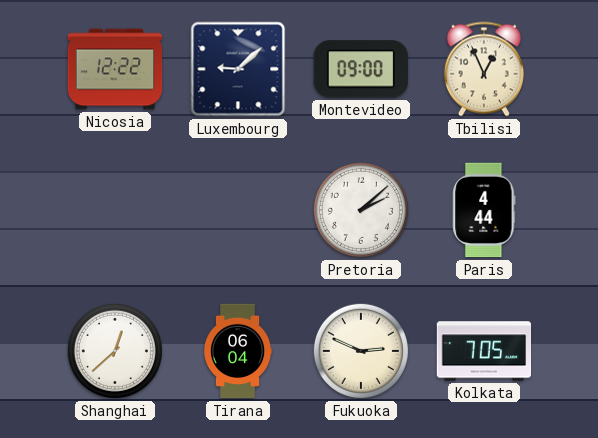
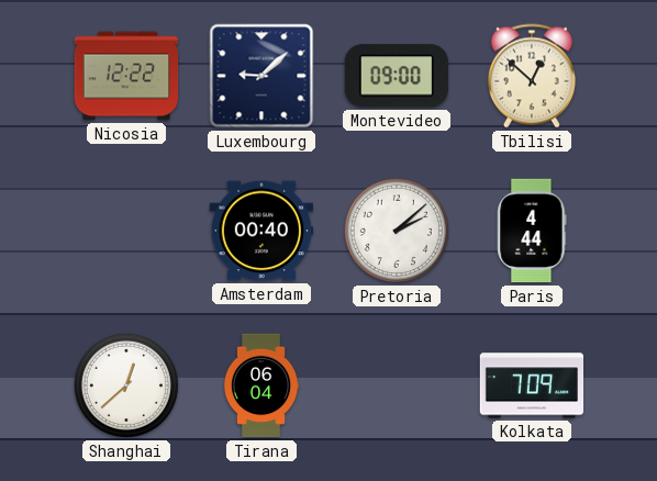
Tbilisi: 12:56 -> 12:52
Amsterdam: none -> 00:40
Fukuoka: 2:49 -> none
Kolkata: 7:05 -> 7:09
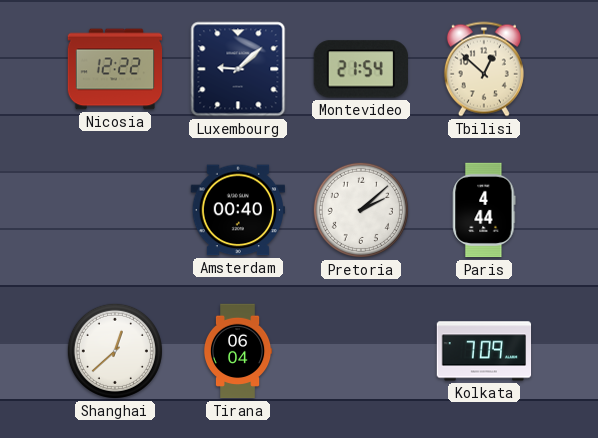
Montevideo: 09:00 -> 21:54
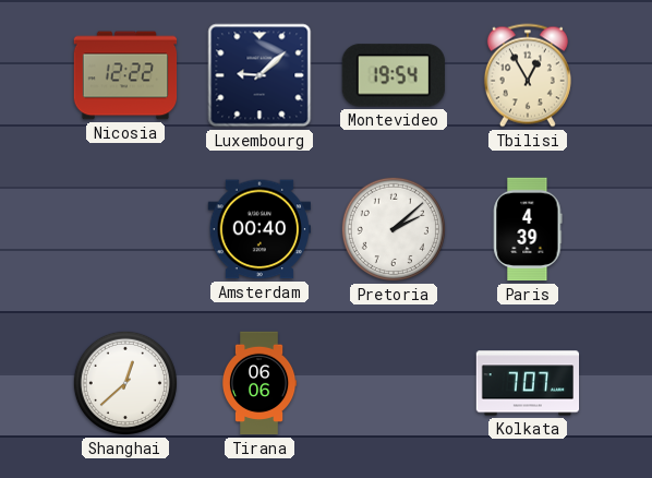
Montevideo: 21:54 -> 19:54
Tbilisi: 12:52 -> 12:55
Paris: 4:44 -> 4:39
Tirana: 06:04 -> 06:06
Kolkata: 7:09 -> 7:07
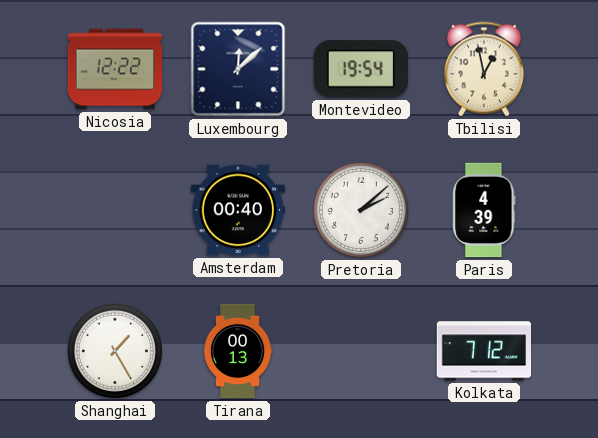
Luxembourg: 9:08 -> 12:08
Tbilisi: 12:55 -> 12:58
Shanghai: 12:38 -> 1:25
Tirana: 06:06 -> 00:13
Kolkata: 7:07 -> 7:12
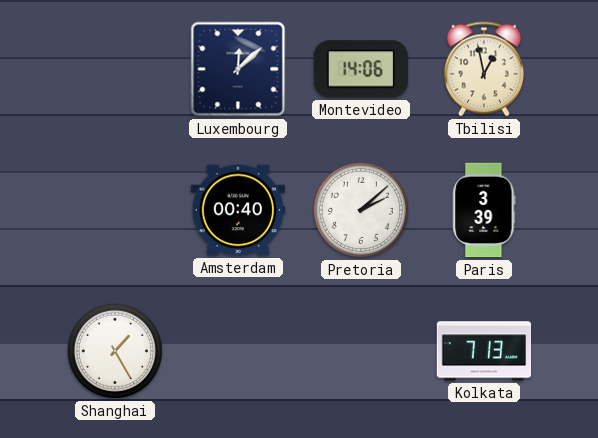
Nicosia: 12:22 -> none
Montevideo: 19:54 -> 14:06
Paris: 4:39 -> 3:39
Tirana: 00:13 -> none
Kolkata: 7:12 -> 7:13
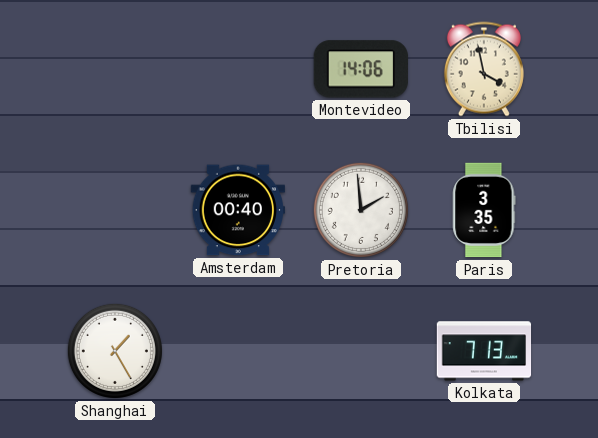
Luxembourg: 12:08 -> none
Tbilisi: 12:58 -> 3:58
Pretoria: 2:08 -> 1:59
Paris: 3:39 -> 3:35
